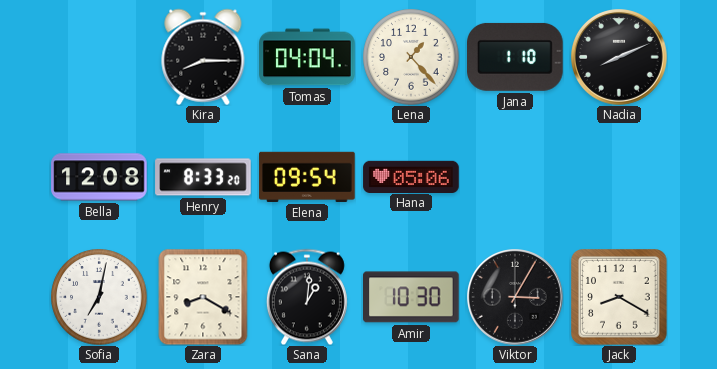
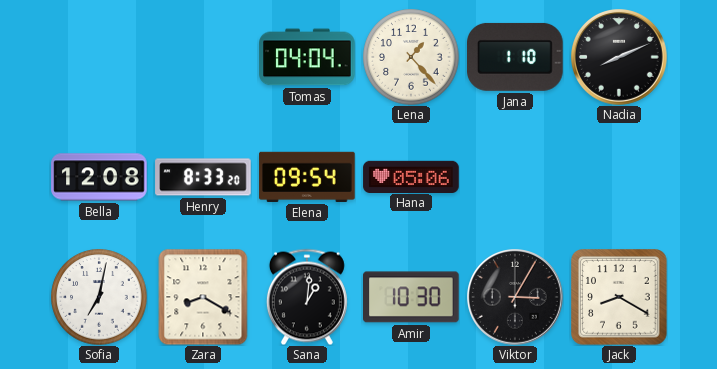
Kira: 8:15 -> none
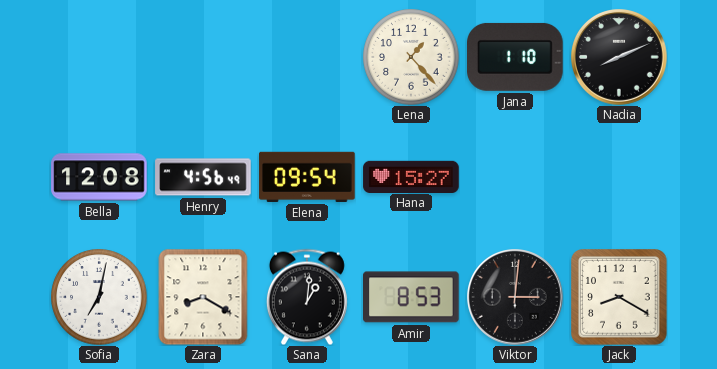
Tomas: 04:04 -> none
Henry: 8:33 -> 4:56
Hana: 05:06 -> 15:27
Amir: 10:30 -> 8:53
Viktor: 3:05 -> 3:01
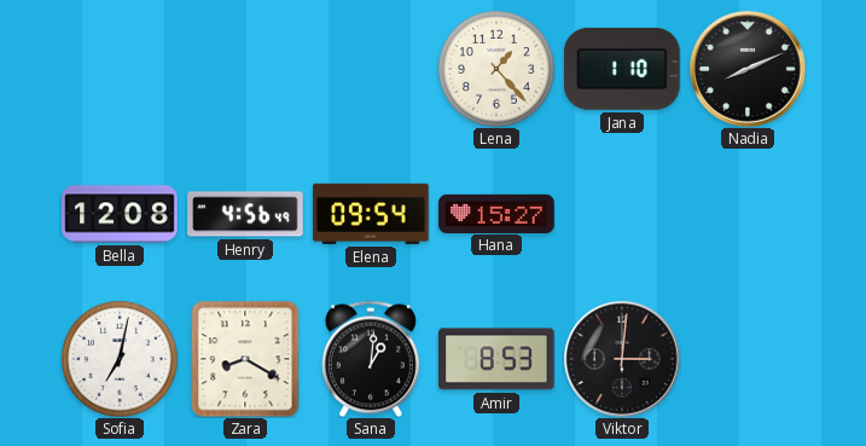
Jack: 8:20 -> none
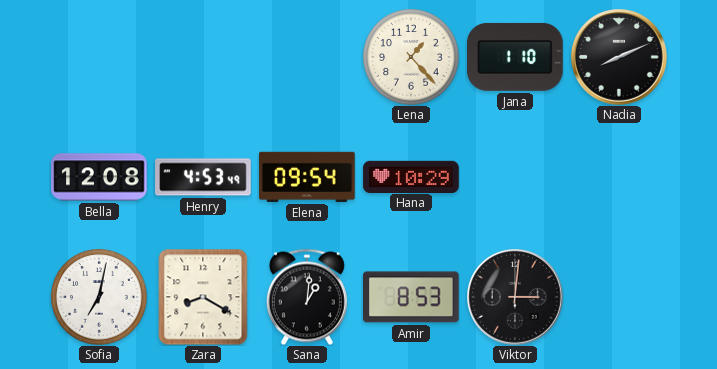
Henry: 4:56 -> 4:53
Hana: 15:27 -> 10:29
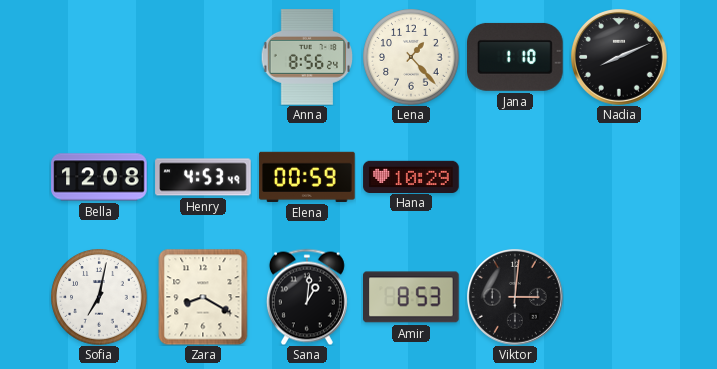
Anna: none -> 8:56
Elena: 09:54 -> 00:59
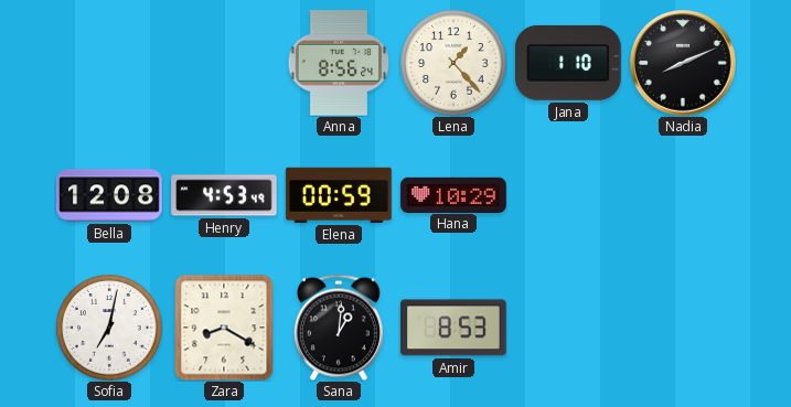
Viktor: 3:01 -> none
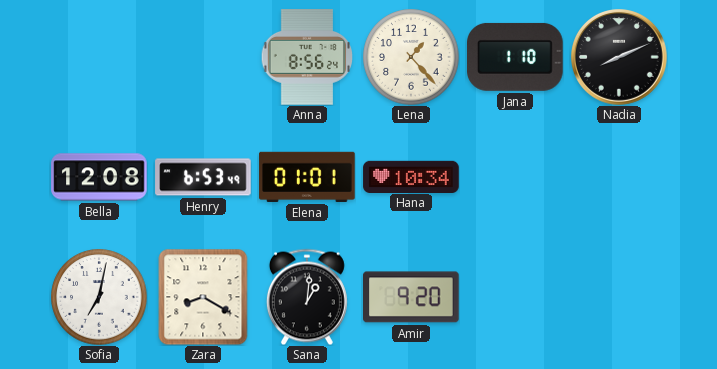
Henry: 4:53 -> 6:53
Elena: 00:59 -> 01:01
Hana: 10:29 -> 10:34
Amir: 8:53 -> 9:20
